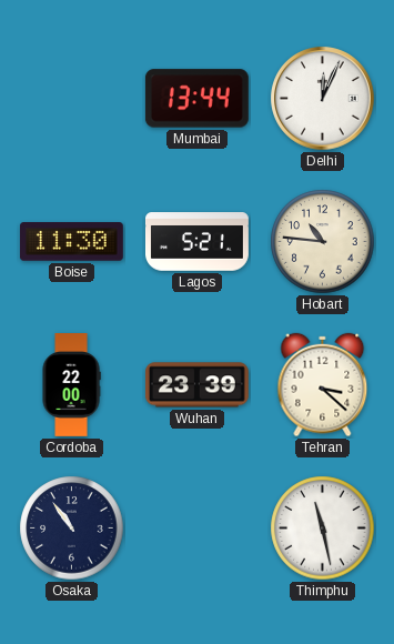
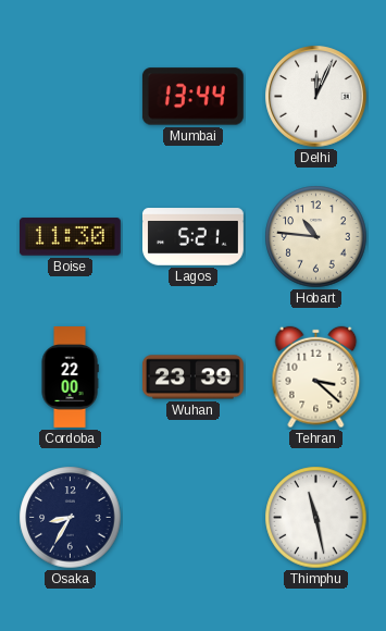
Osaka: 10:54 -> 8:35
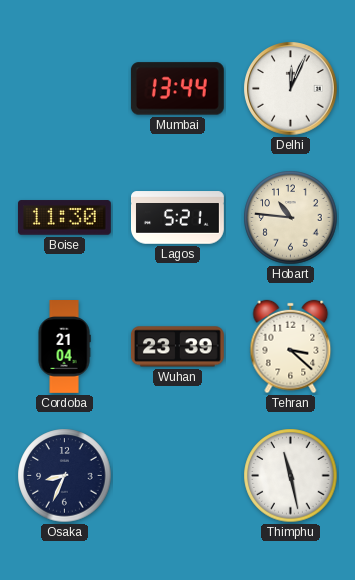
Cordoba: 22:00 -> 21:04
Osaka: 8:35 -> 8:34
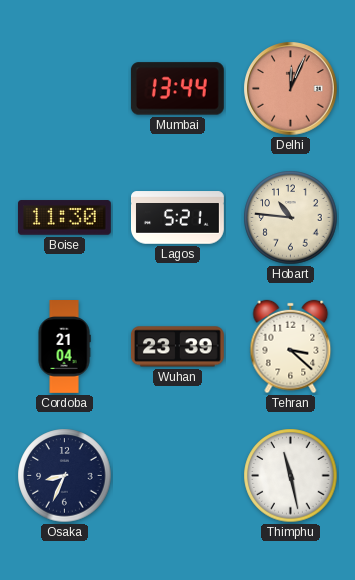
Delhi dial: white -> salmon
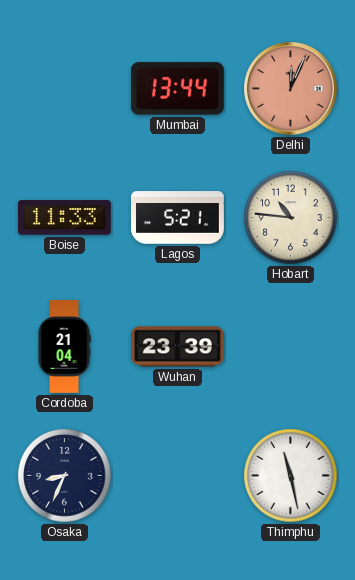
Boise: 11:30 -> 11:33
Tehran: 3:22 -> none
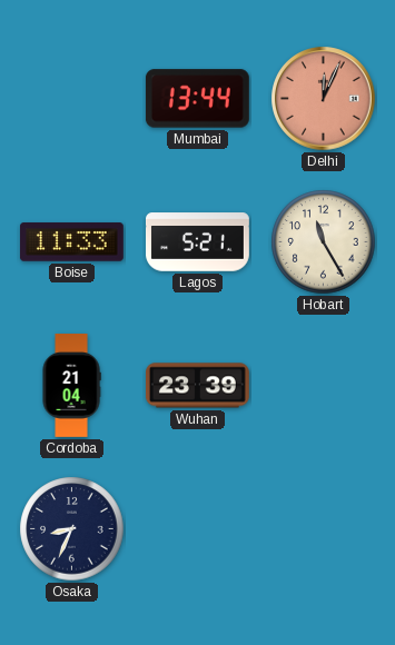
Hobart: 10:46 -> 11:25
Thimphu: 11:28 -> none
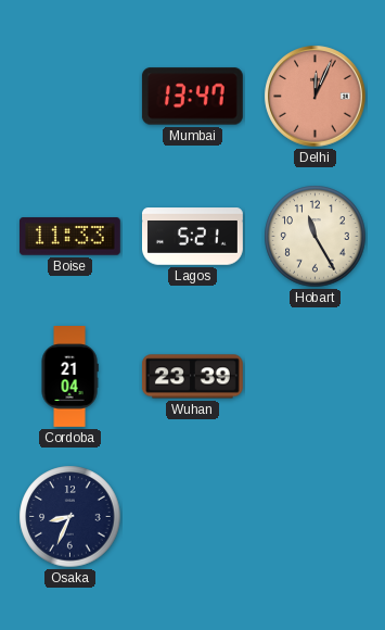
Mumbai: 13:44 -> 13:47
